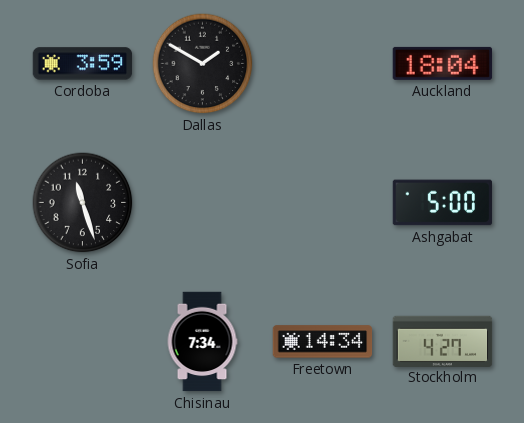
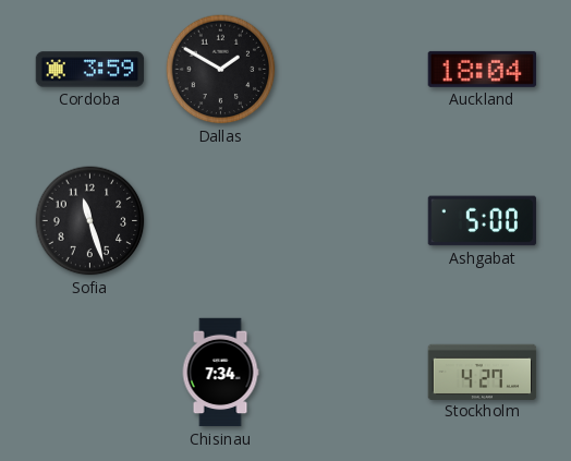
Freetown: 14:34 -> none
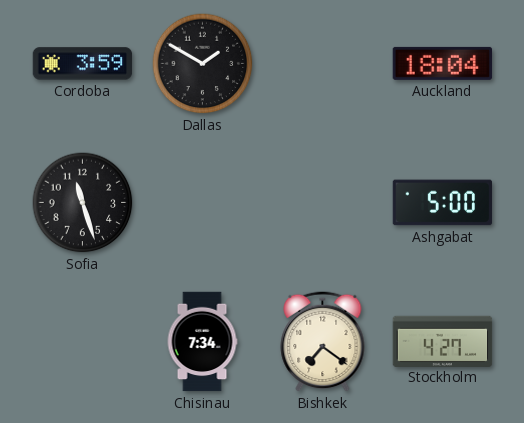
Bishkek: none -> 7:21
